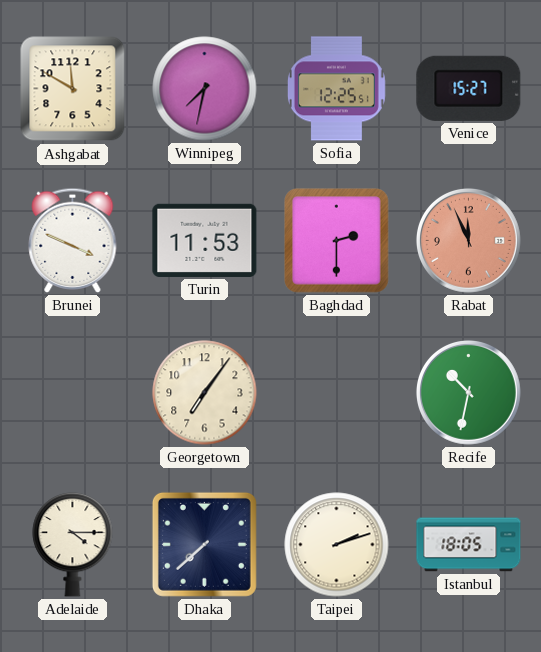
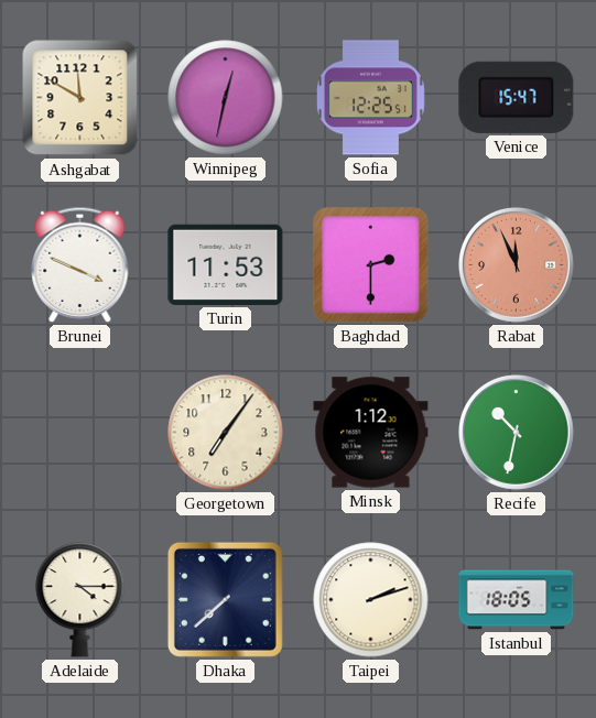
Winnipeg: 7:32 -> 12:32
Venice: 15:27 -> 15:47
Minsk: none -> 1:12
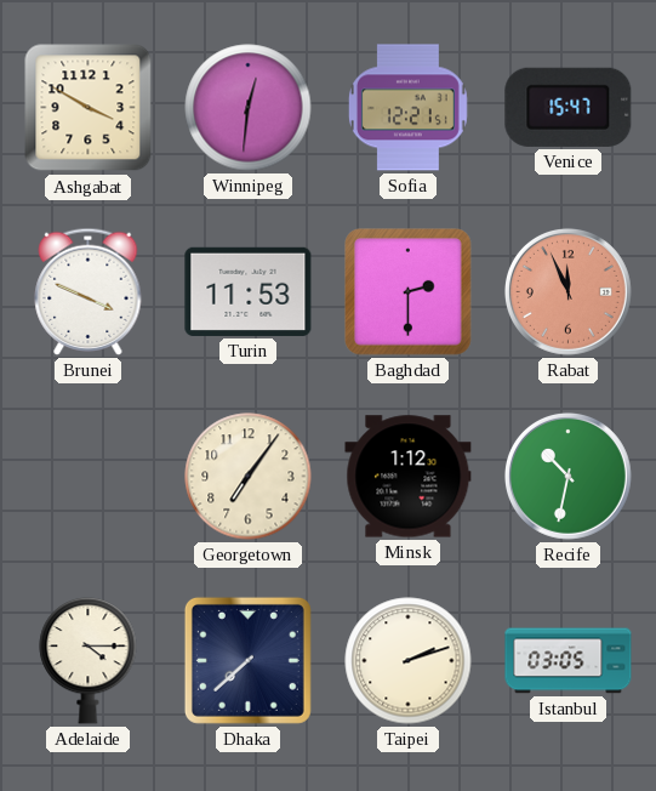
Ashgabat: 11:50 -> 3:50
Winnipeg: 12:32 -> 12:31
Sofia: 12:25 -> 12:21
Istanbul: 18:05 -> 03:05
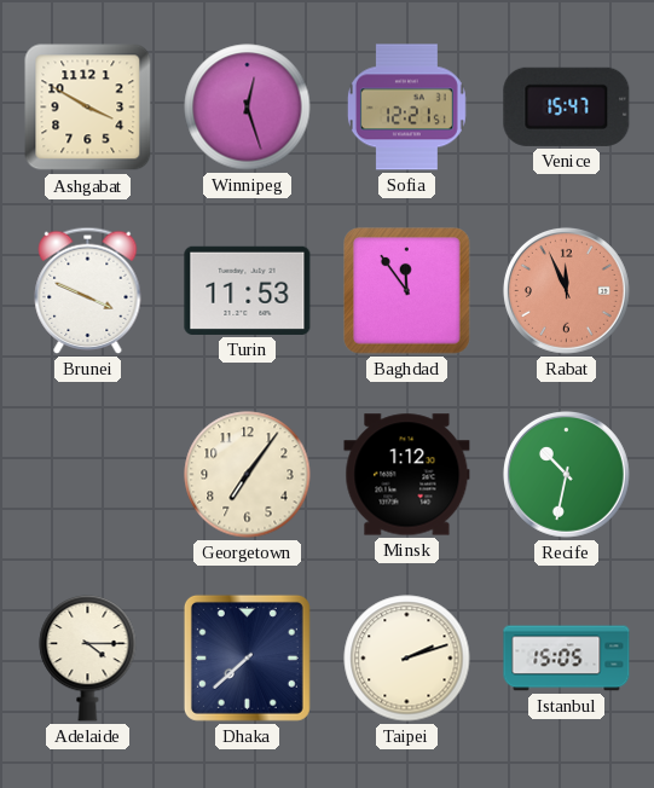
Winnipeg: 12:31 -> 12:27
Baghdad: 2:30 -> 11:54
Istanbul: 03:05 -> 15:05
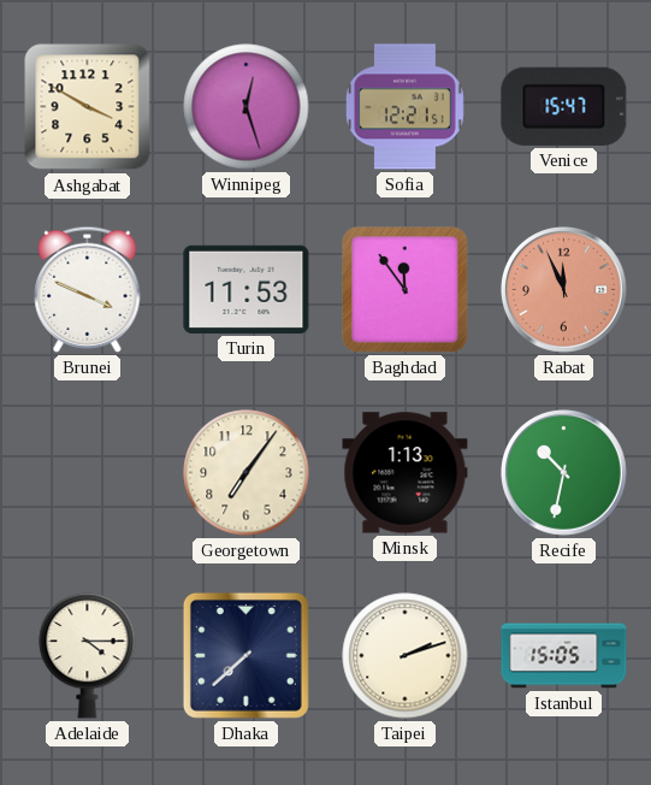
Minsk: 1:12 -> 1:13
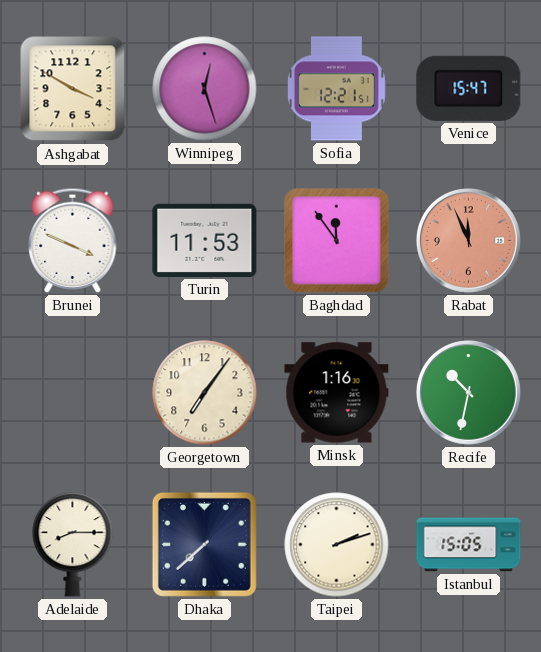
Minsk: 1:13 -> 1:16
Adelaide: 4:15 -> 8:15
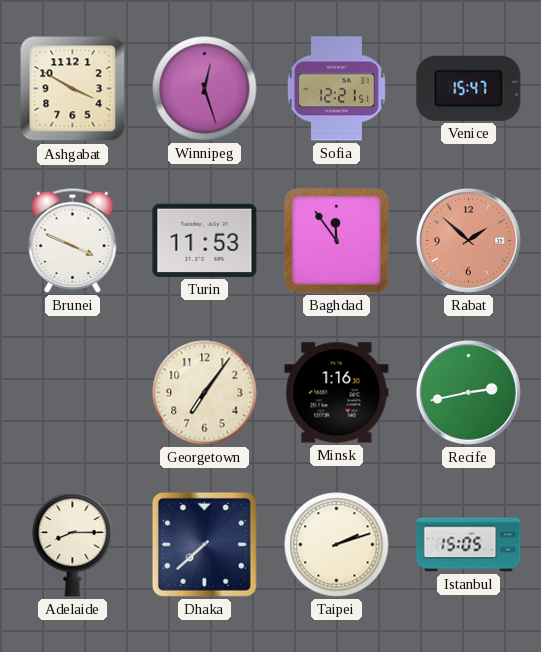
Rabat: 11:56 -> 1:52
Recife: 10:32 -> 2:43
